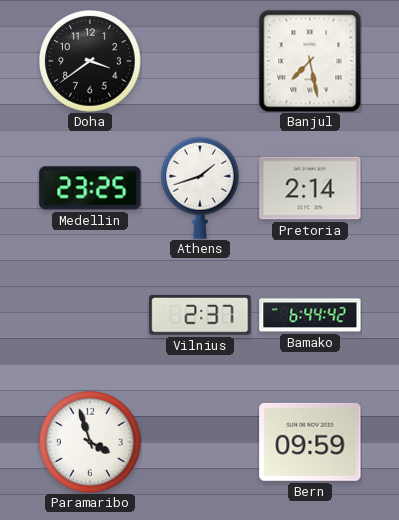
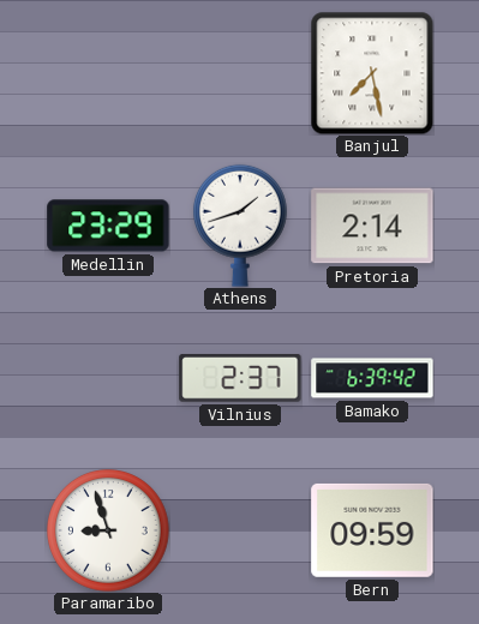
Doha: 3:39 -> none
Medellin: 23:25 -> 23:29
Bamako: 6:44 -> 6:39
Paramaribo: 3:57 -> 8:57
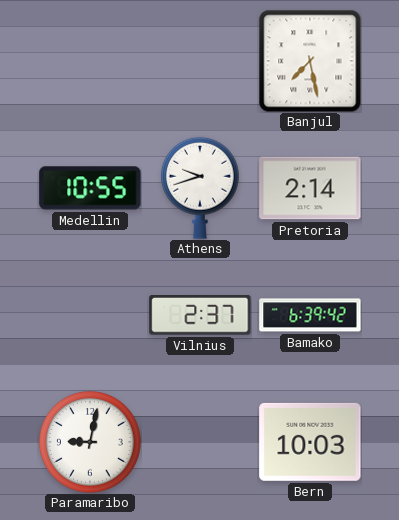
Medellin: 23:29 -> 10:55
Athens: 1:42 -> 9:42
Paramaribo: 8:57 -> 9:02
Bern: 09:59 -> 10:03
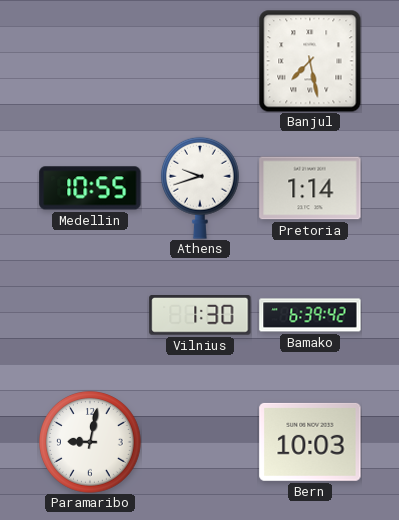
Pretoria: 2:14 -> 1:14
Vilnius: 2:37 -> 1:30
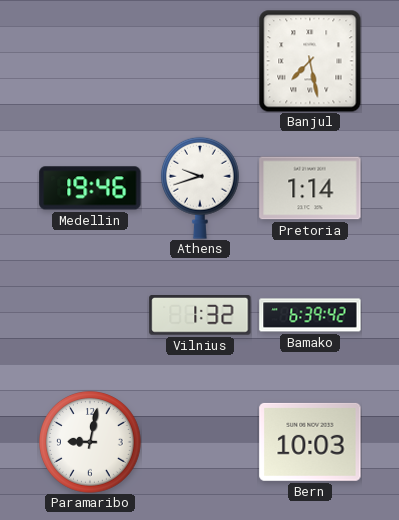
Medellin: 10:55 -> 19:46
Vilnius: 1:30 -> 1:32
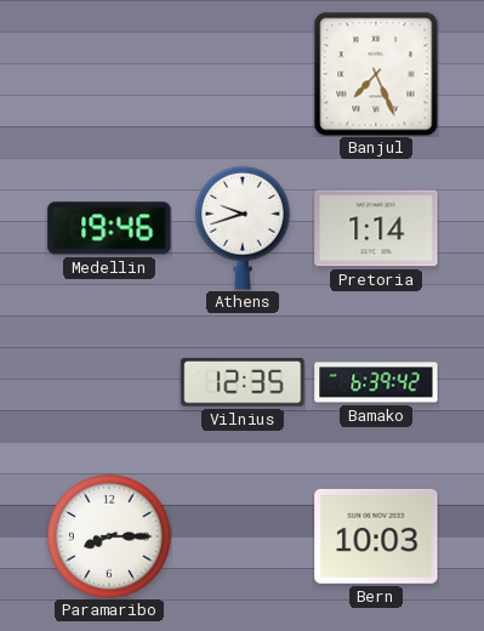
Banjul: 7:28 -> 7:26
Vilnius: 1:32 -> 12:35
Paramaribo: 9:02 -> 8:15
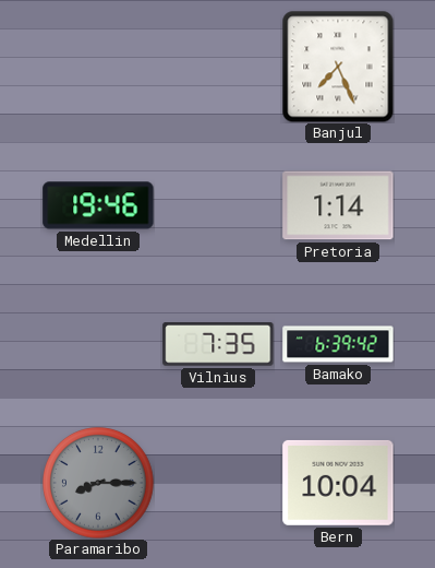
Athens: 9:42 -> none
Vilnius: 12:35 -> 7:35
Paramaribo dial: white -> grey
Bern: 10:03 -> 10:04
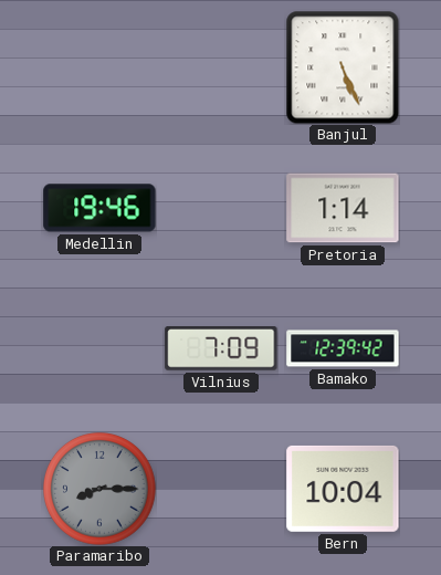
Banjul: 7:26 -> 5:26
Vilnius: 7:35 -> 7:09
Bamako: 6:39 -> 12:39
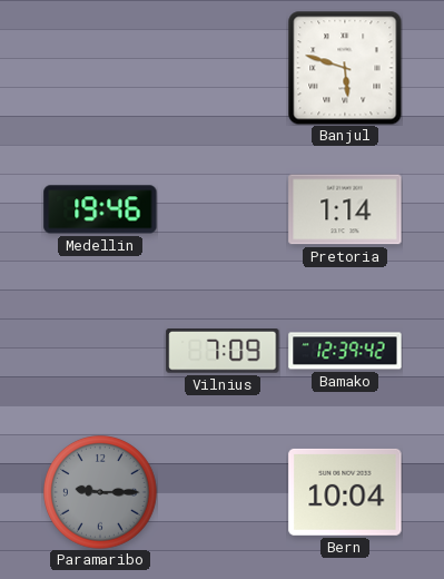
Banjul: 5:26 -> 5:48
Paramaribo: 8:15 -> 9:15
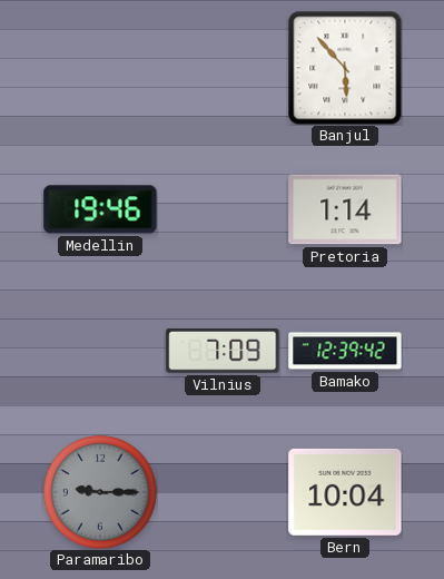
Banjul: 5:48 -> 5:53
